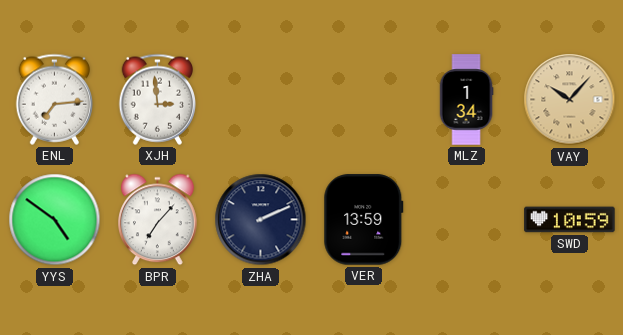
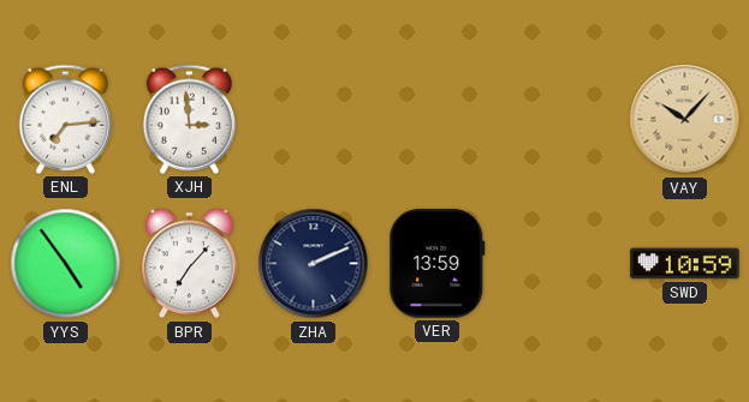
MLZ: 1:34 -> none
YYS: 4:51 -> 4:54
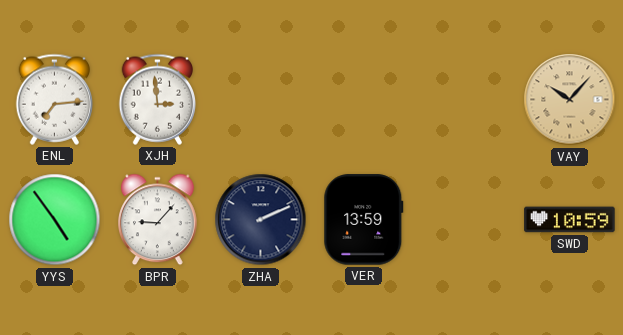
BPR: 7:07 -> 9:07
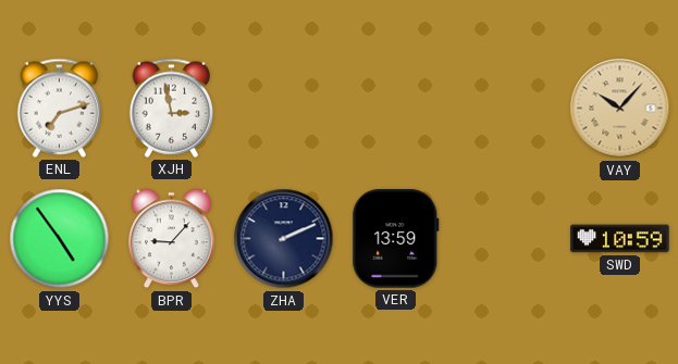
ENL: 7:14 -> 7:12
XJH: 2:59 -> 2:58
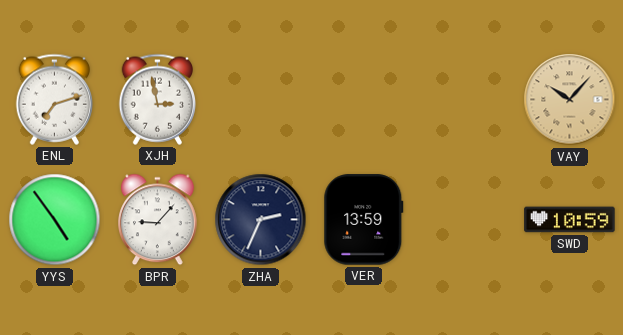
ZHA: 2:11 -> 2:34
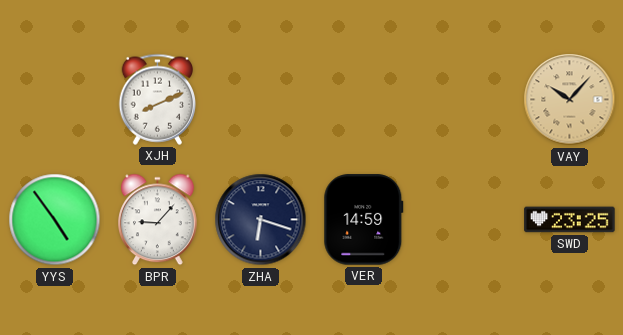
ENL: 7:12 -> none
XJH: 2:58 -> 8:11
ZHA: 2:34 -> 6:18
VER: 13:59 -> 14:59
SWD: 10:59 -> 23:25
